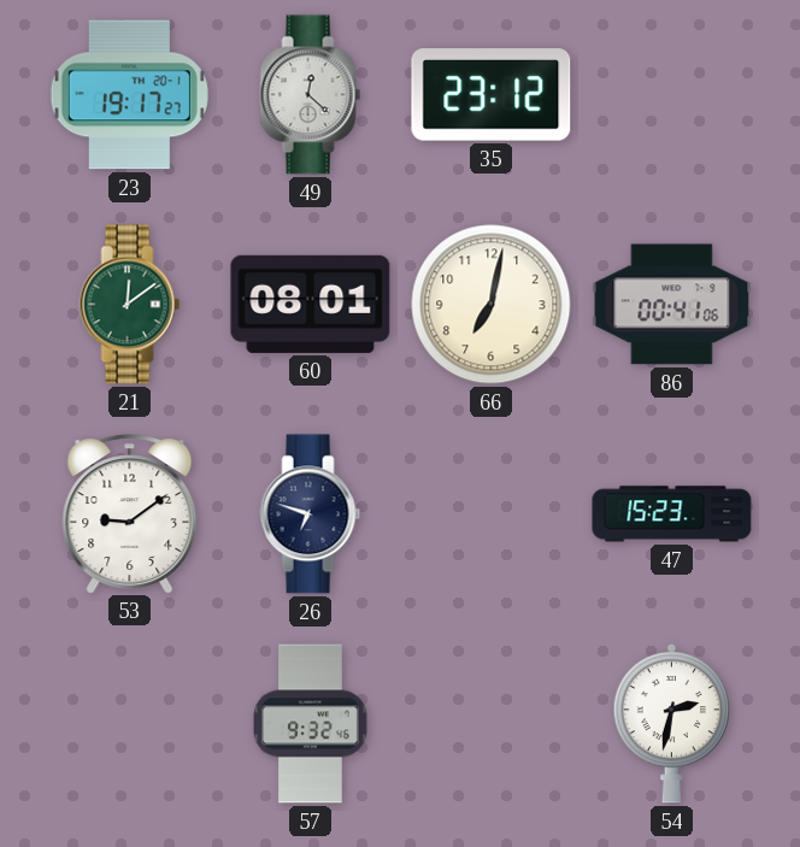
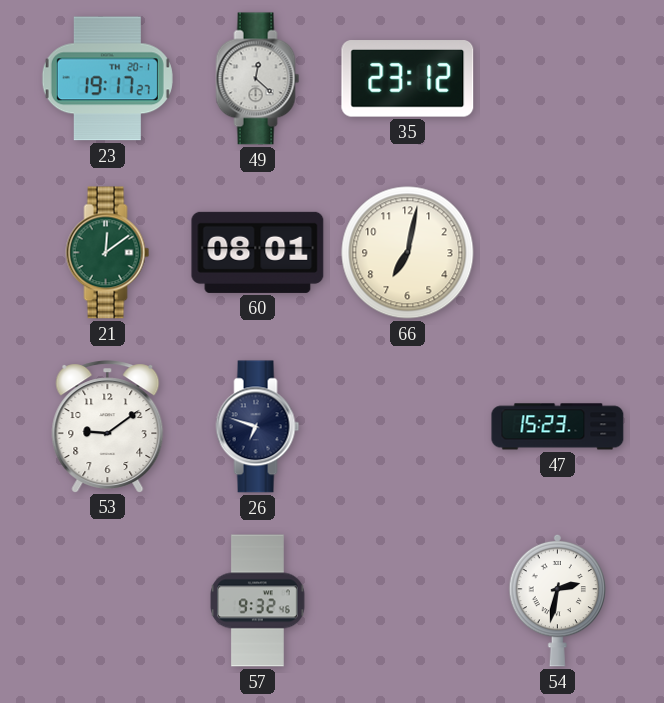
86: 00:41 -> none
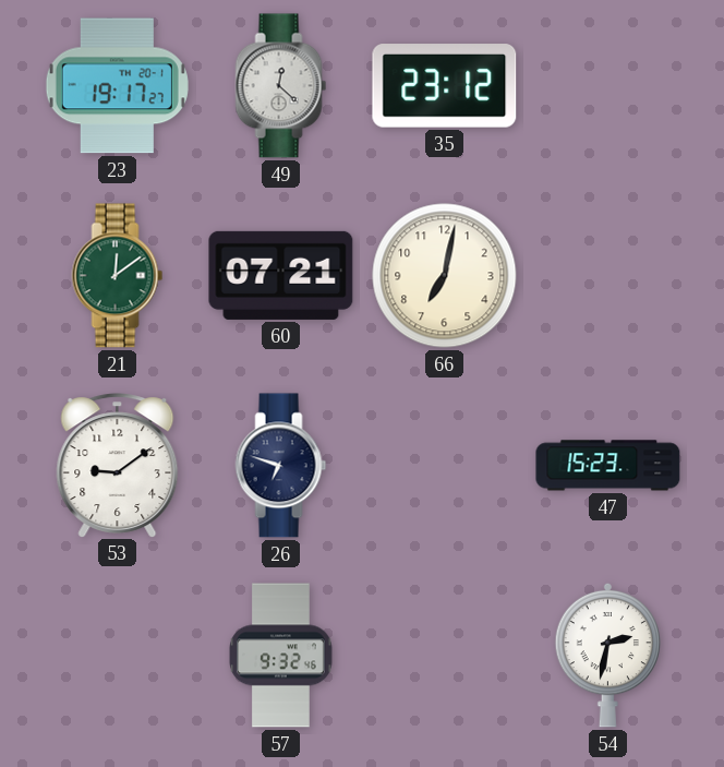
60: 08:01 -> 07:21
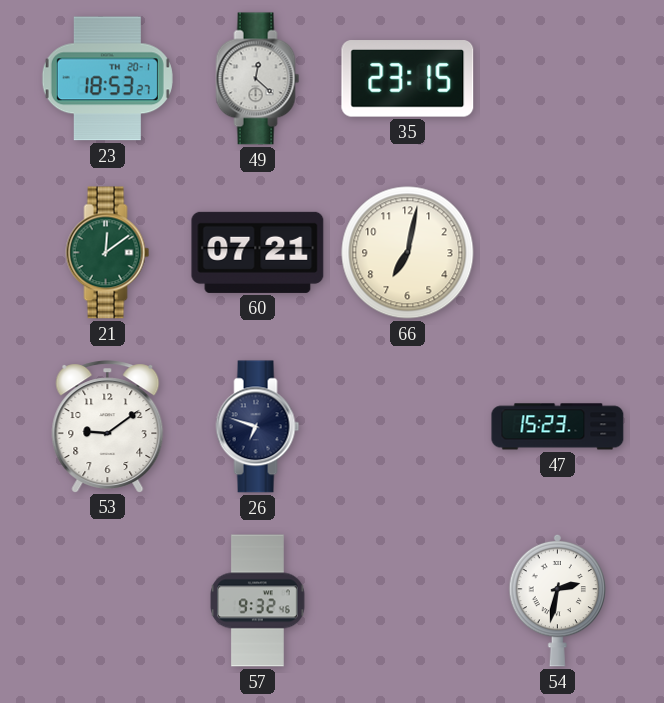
23: 19:17 -> 18:53
35: 23:12 -> 23:15
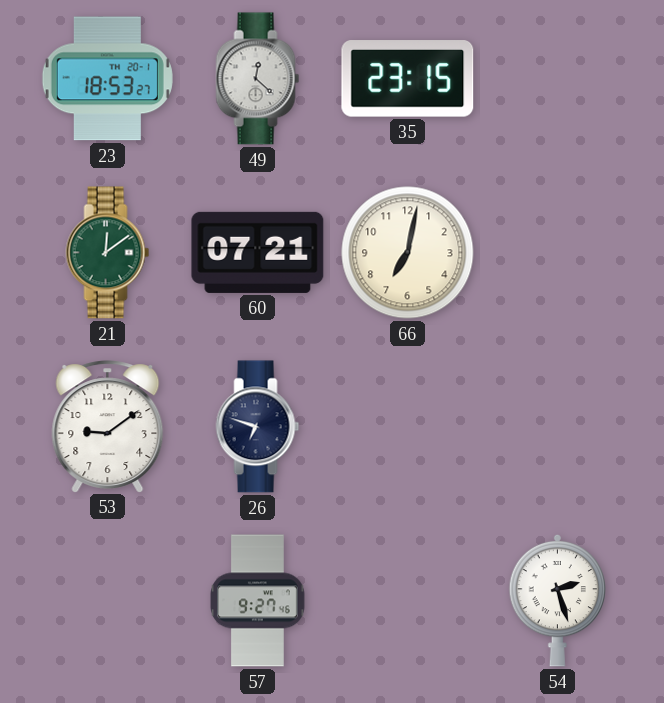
47: 15:23 -> none
57: 9:32 -> 9:27
54: 2:32 -> 2:27
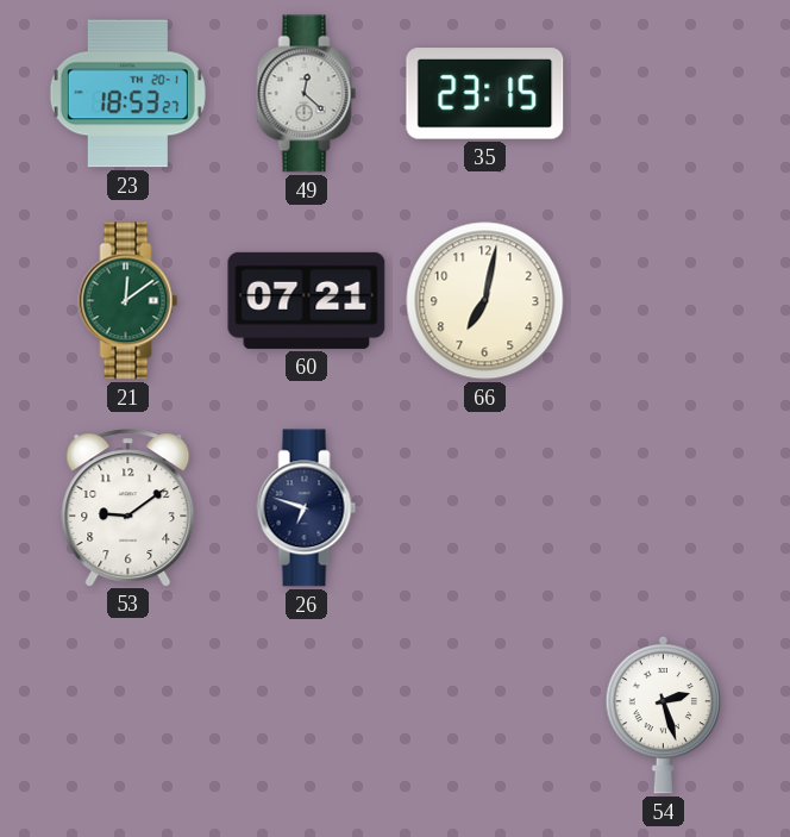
57: 9:27 -> none
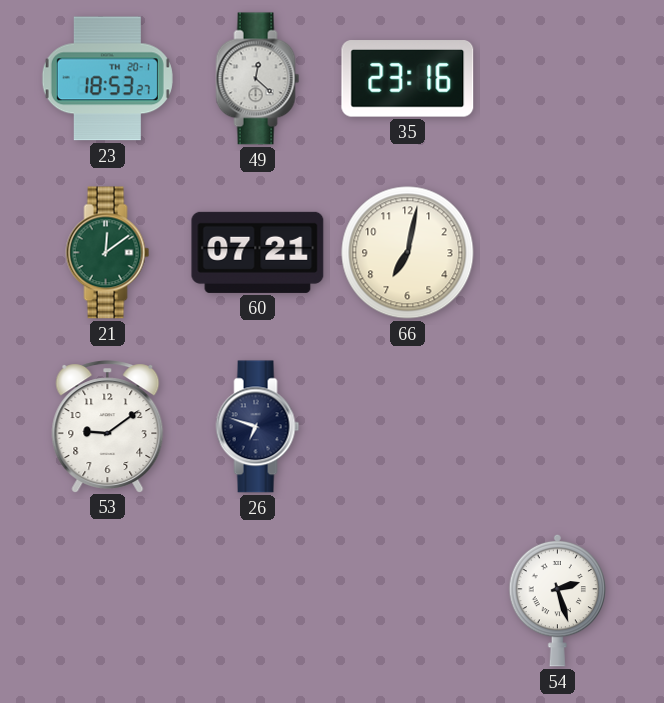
35: 23:15 -> 23:16
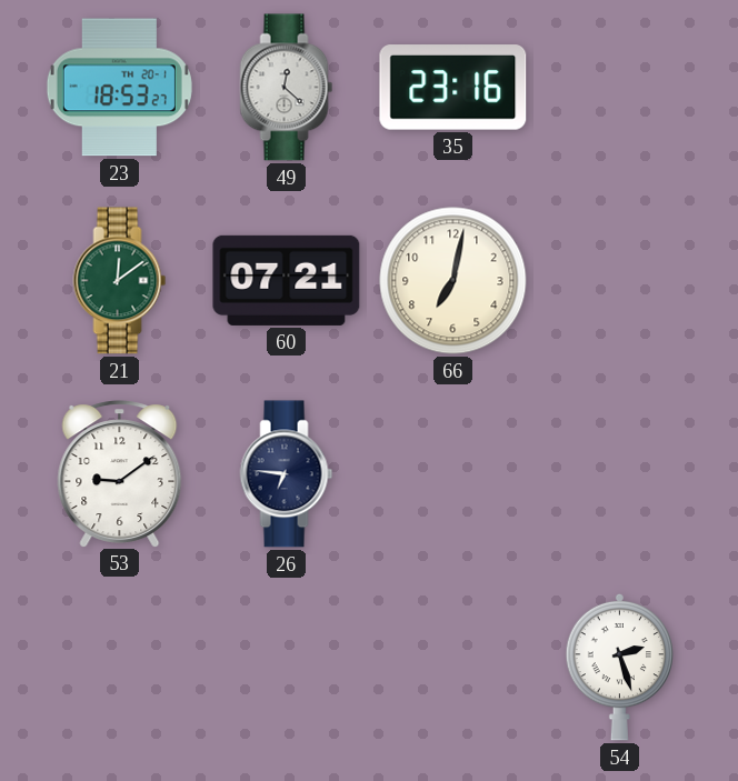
26: 6:48 -> 6:46
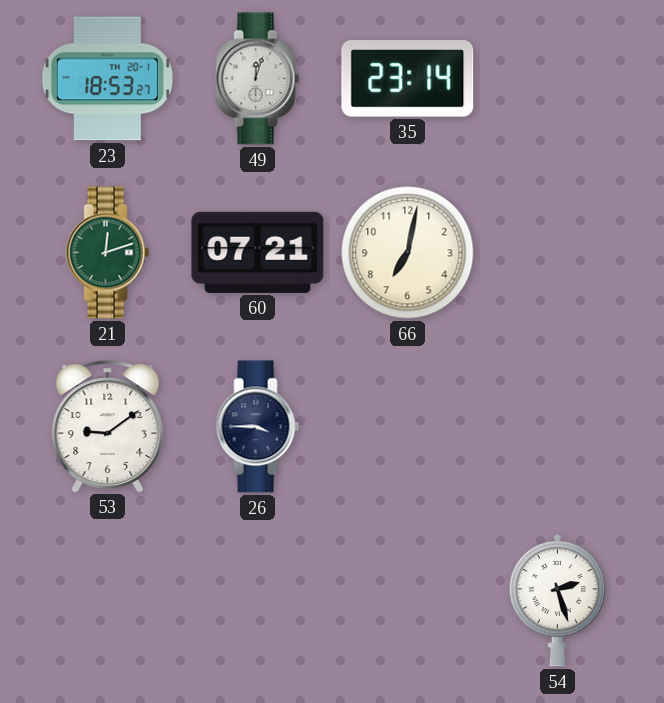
49: 12:22 -> 12:03
35: 23:16 -> 23:14
21: 12:09 -> 12:12
26: 6:46 -> 3:45
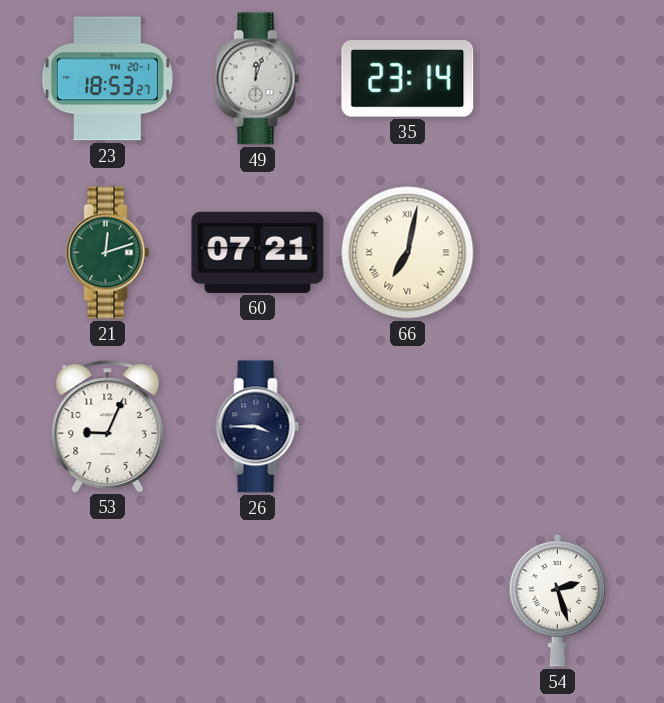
66 numerals: Arabic -> Roman
53: 9:09 -> 9:04
